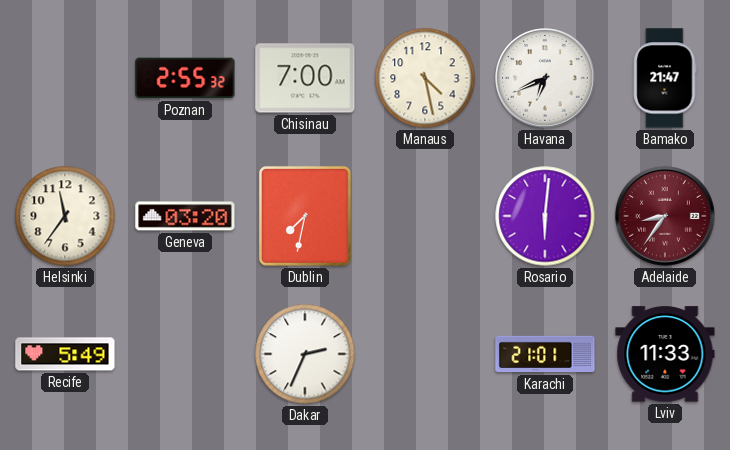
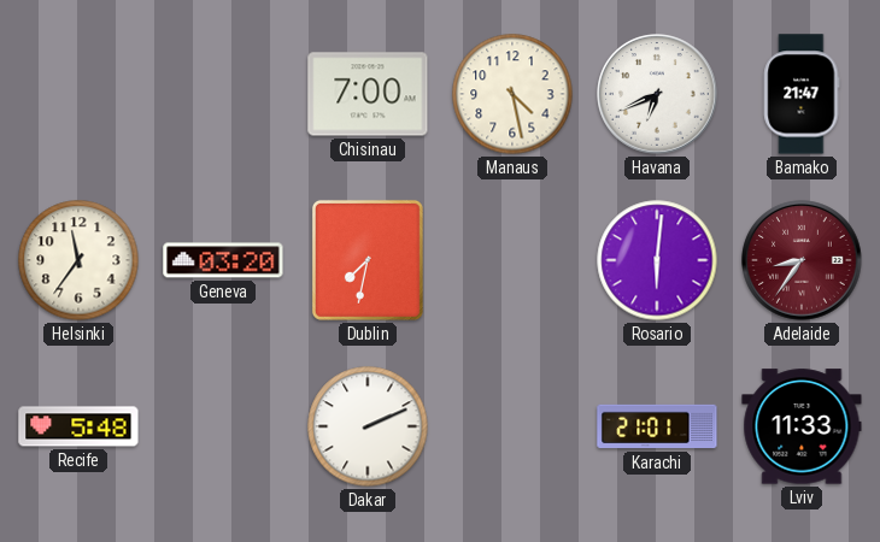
Poznan: 2:55 -> none
Recife: 5:49 -> 5:48
Dakar: 2:34 -> 2:11
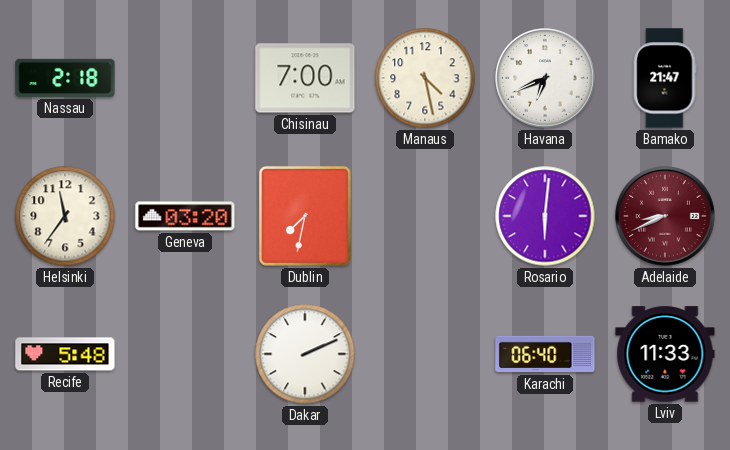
Nassau: none -> 2:18
Adelaide: 8:36 -> 8:41
Karachi: 21:01 -> 06:40
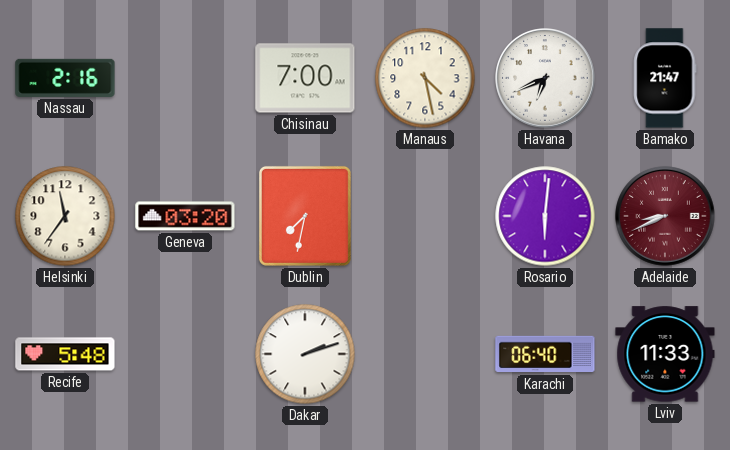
Nassau: 2:18 -> 2:16
Dakar: 2:11 -> 2:12
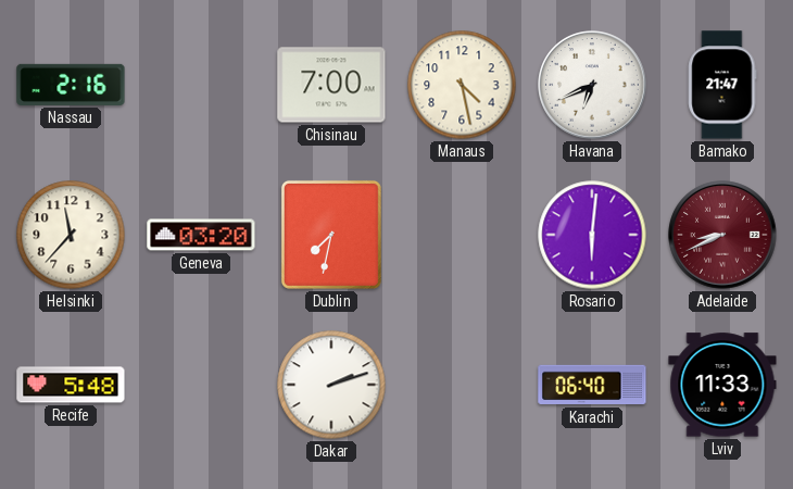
Helsinki: 11:36 -> 11:37
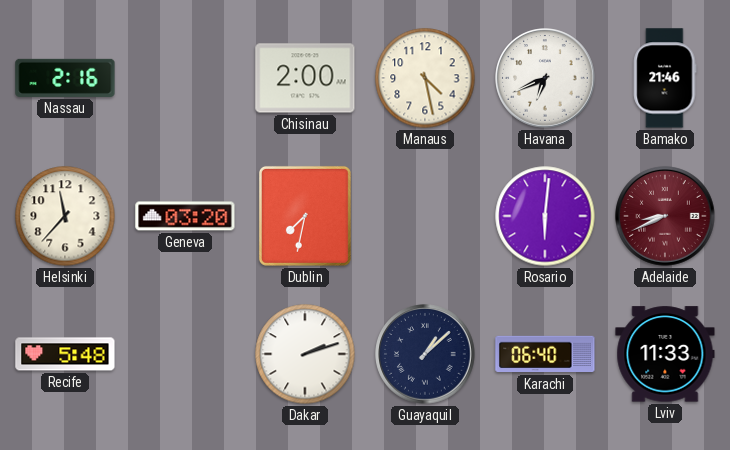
Chisinau: 7:00 -> 2:00
Bamako: 21:47 -> 21:46
Guayaquil: none -> 1:08
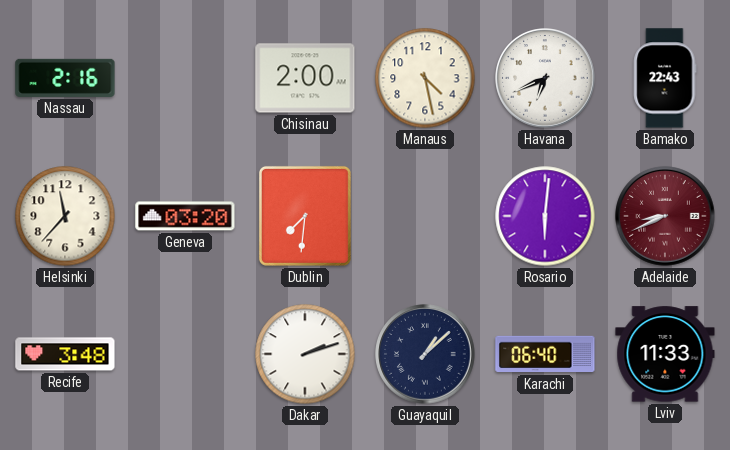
Bamako: 21:46 -> 22:43
Dublin: 7:32 -> 7:31
Recife: 5:48 -> 3:48
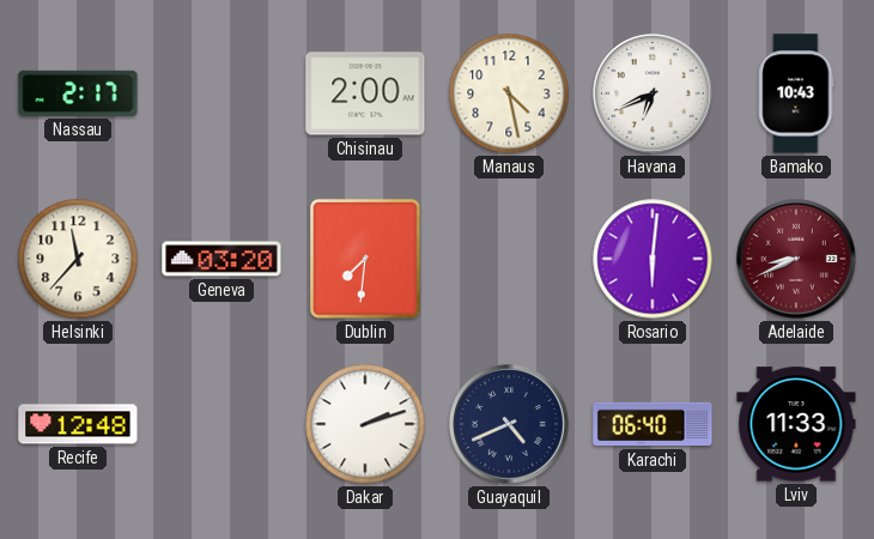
Nassau: 2:16 -> 2:17
Bamako: 22:43 -> 10:43
Recife: 3:48 -> 12:48
Guayaquil: 1:08 -> 4:41
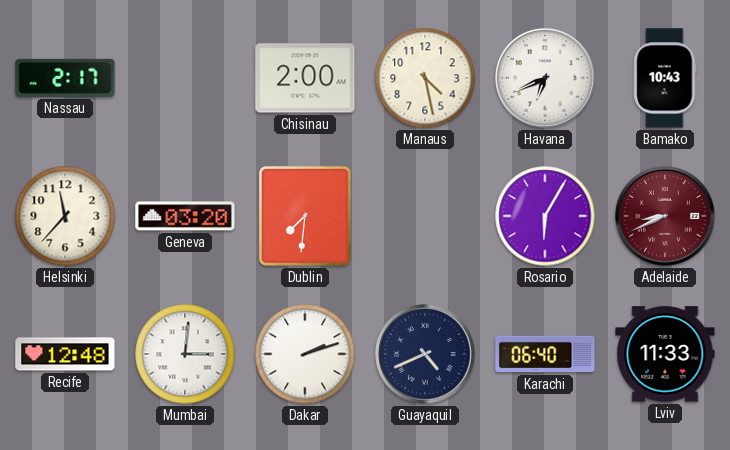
Rosario: 6:01 -> 6:05
Mumbai: none -> 3:01
